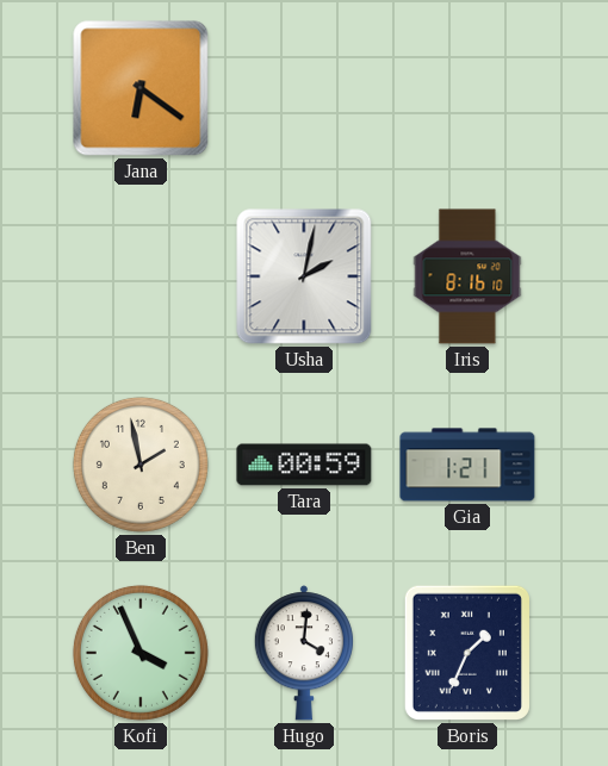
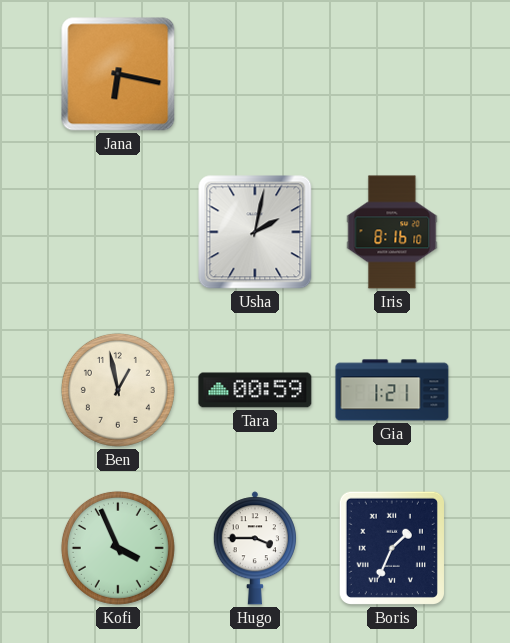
Jana: 6:21 -> 6:17
Ben: 1:58 -> 12:58
Hugo: 4:01 -> 3:45
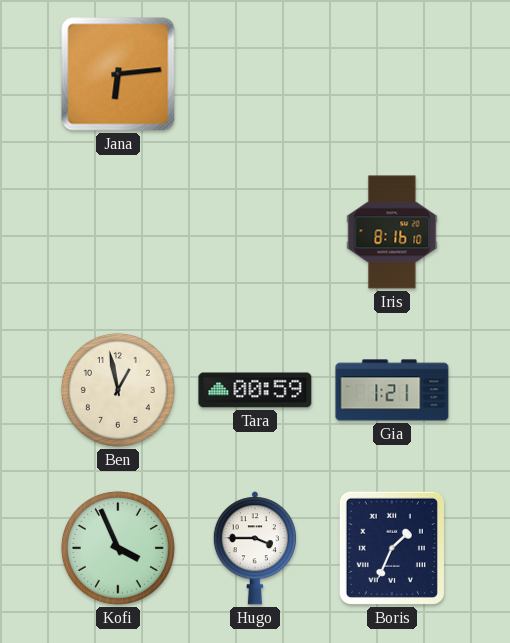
Jana: 6:17 -> 6:14
Usha: 2:02 -> none
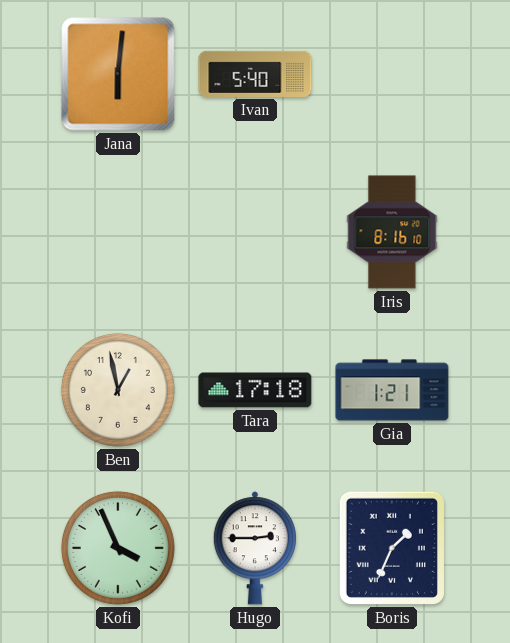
Jana: 6:14 -> 6:01
Ivan: none -> 5:40
Tara: 00:59 -> 17:18
Hugo: 3:45 -> 2:45
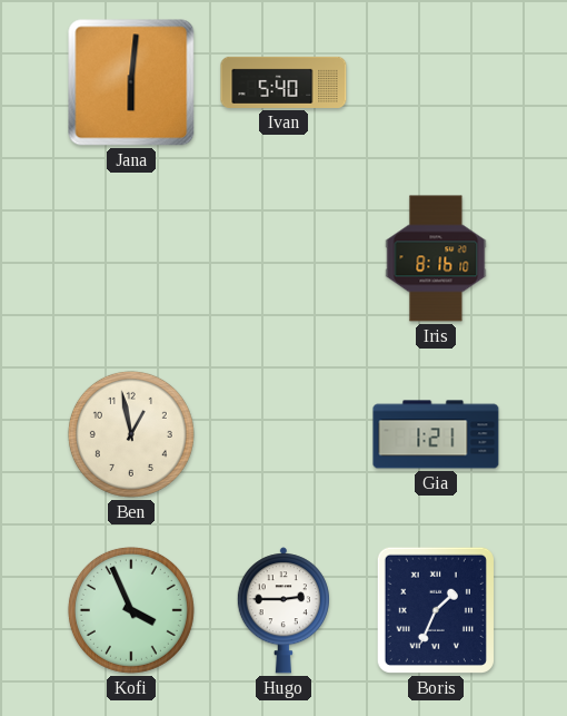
Tara: 17:18 -> none
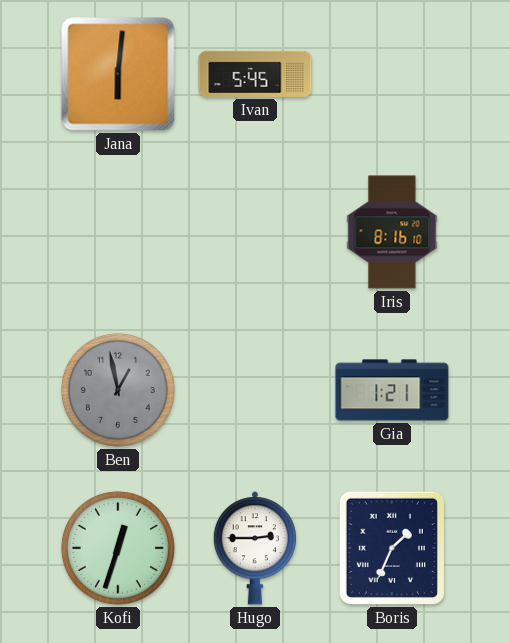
Ivan: 5:40 -> 5:45
Ben dial: cream -> grey
Kofi: 3:56 -> 12:33
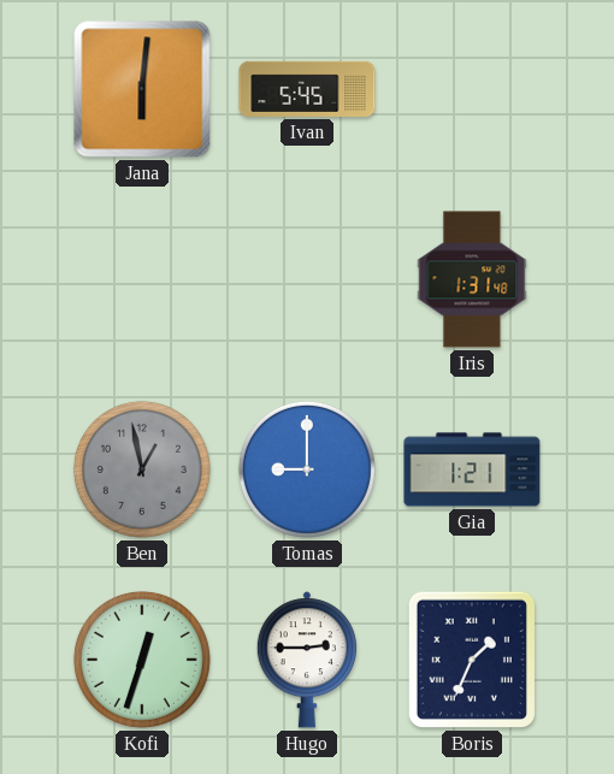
Iris: 8:16 -> 1:31
Tomas: none -> 9:00
